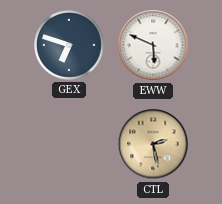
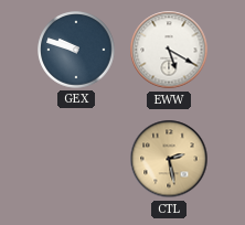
GEX: 6:48 -> 9:48
EWW: 5:49 -> 5:20
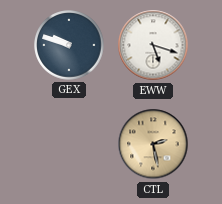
EWW: 5:20 -> 5:18
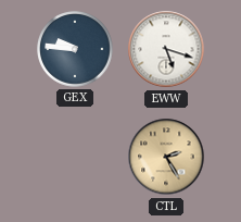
GEX: 9:48 -> 9:46
CTL: 2:28 -> 2:25
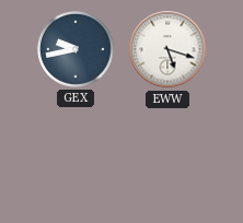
GEX: 9:46 -> 9:43
CTL: 2:25 -> none
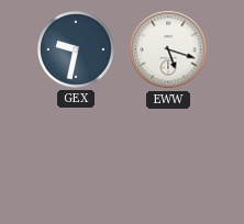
GEX: 9:43 -> 9:32
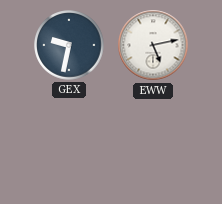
EWW: 5:18 -> 5:13
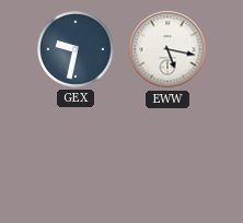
EWW: 5:13 -> 5:17
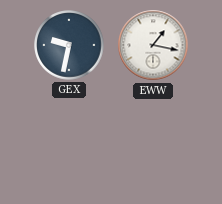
EWW: 5:17 -> 1:17
